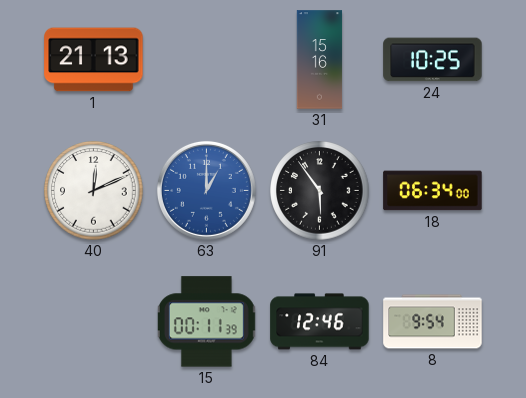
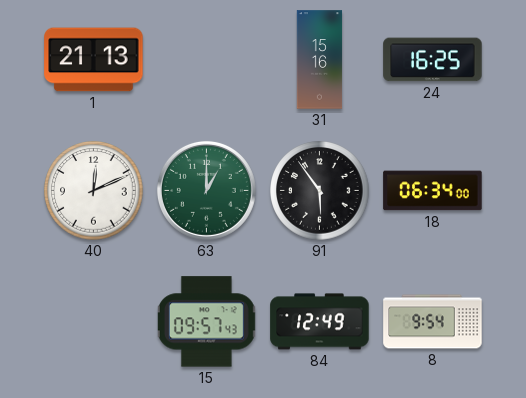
24: 10:25 -> 16:25
63 dial: blue -> green
15: 00:11 -> 09:57
84: 12:46 -> 12:49
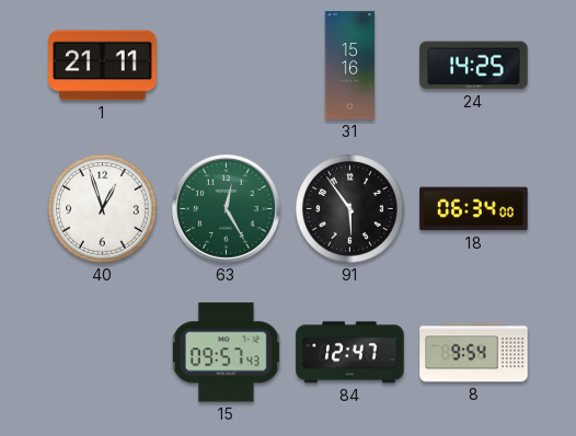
1: 21:13 -> 21:11
24: 16:25 -> 14:25
40: 12:11 -> 12:57
63: 1:00 -> 12:25
84: 12:49 -> 12:47
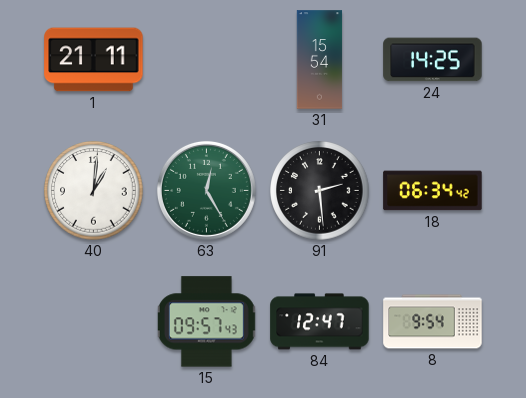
31: 15:16 -> 15:54
40: 12:57 -> 1:01
91: 5:54 -> 2:29
18: 06:34:00 -> 06:34:42
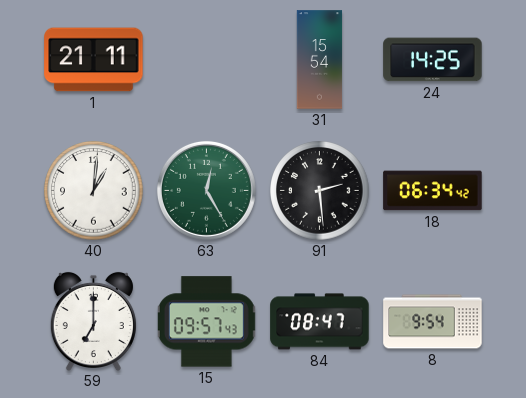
59: none -> 7:00
84: 12:47 -> 08:47
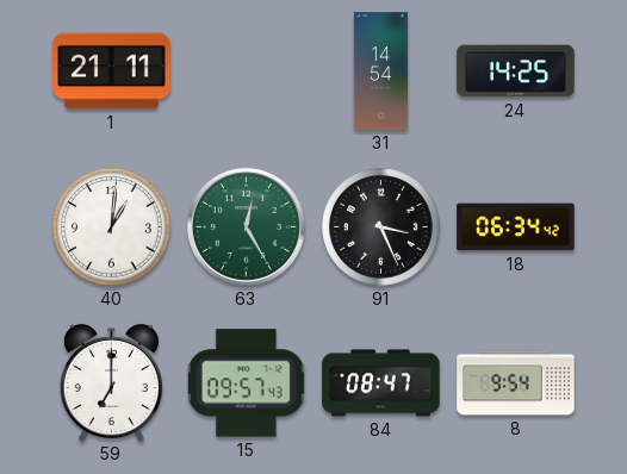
31: 15:54 -> 14:54
91: 2:29 -> 3:26
